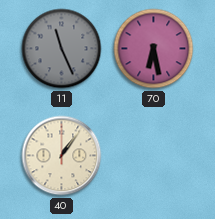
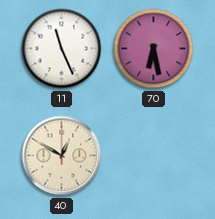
11 dial: grey -> white
40: 1:06 -> 12:50
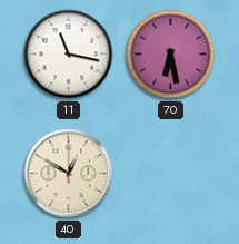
11: 11:26 -> 11:17
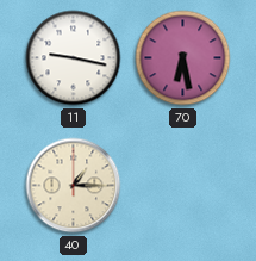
11: 11:17 -> 9:17
40: 12:50 -> 1:15
